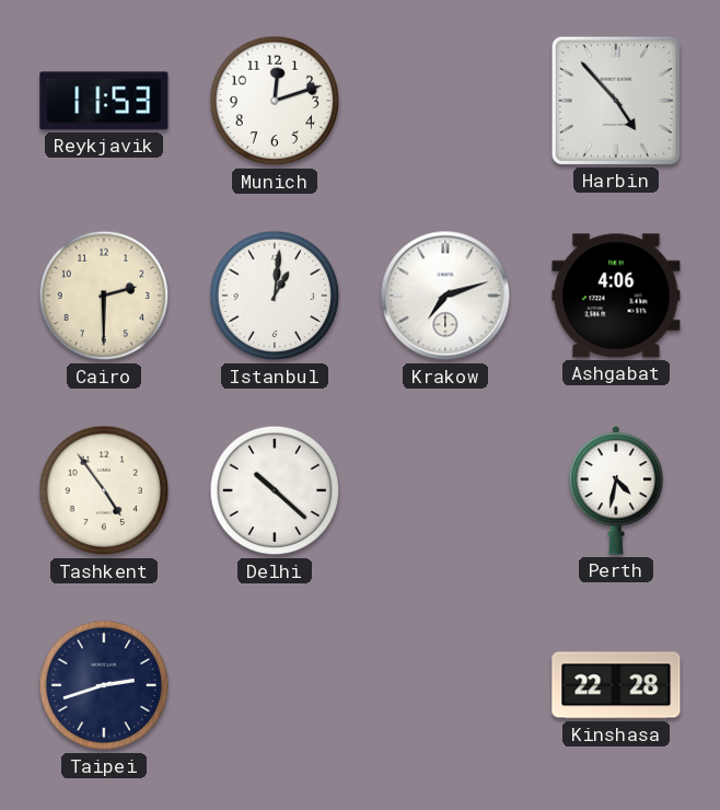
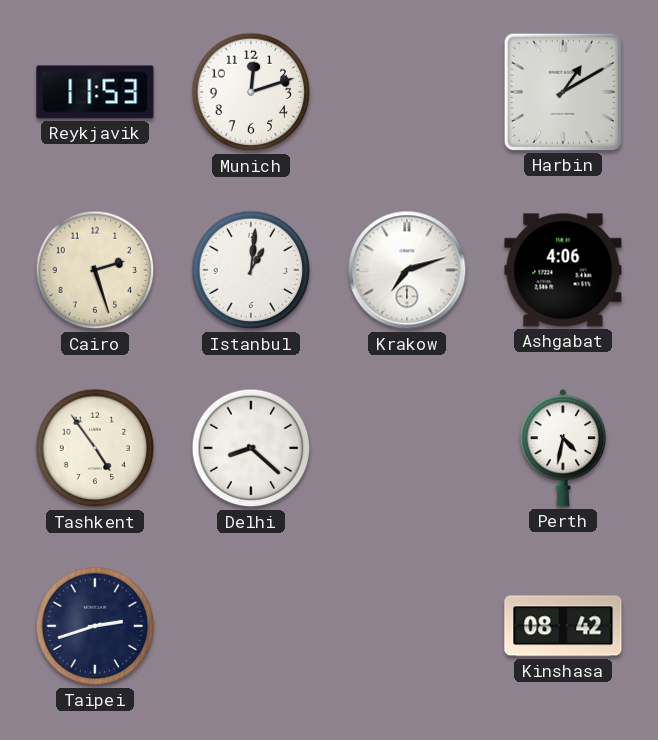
Harbin: 4:53 -> 1:10
Cairo: 2:30 -> 2:27
Delhi: 10:22 -> 8:22
Kinshasa: 22:28 -> 08:42
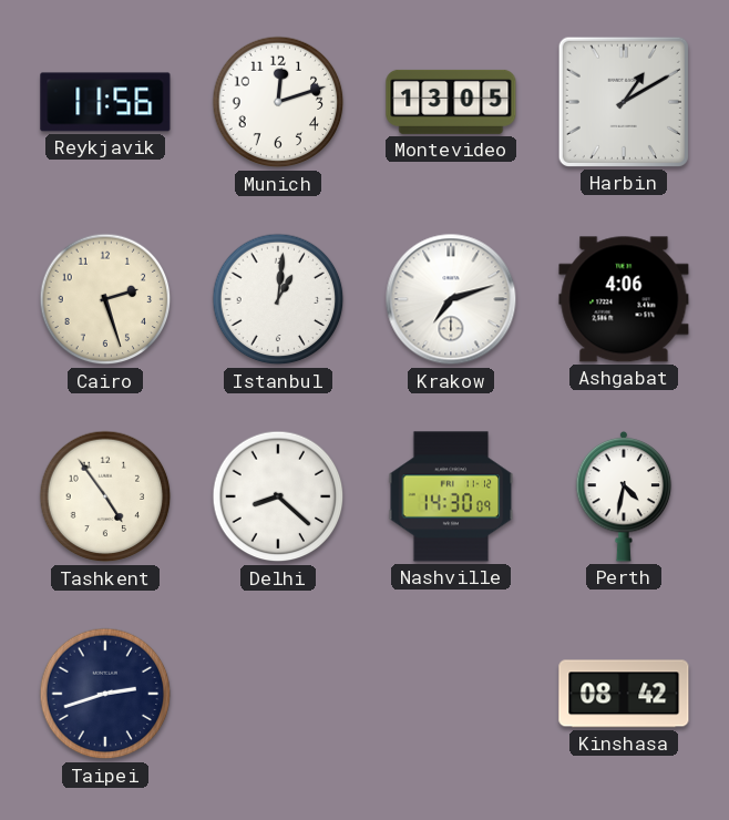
Reykjavik: 11:53 -> 11:56
Montevideo: none -> 13:05
Nashville: none -> 14:30
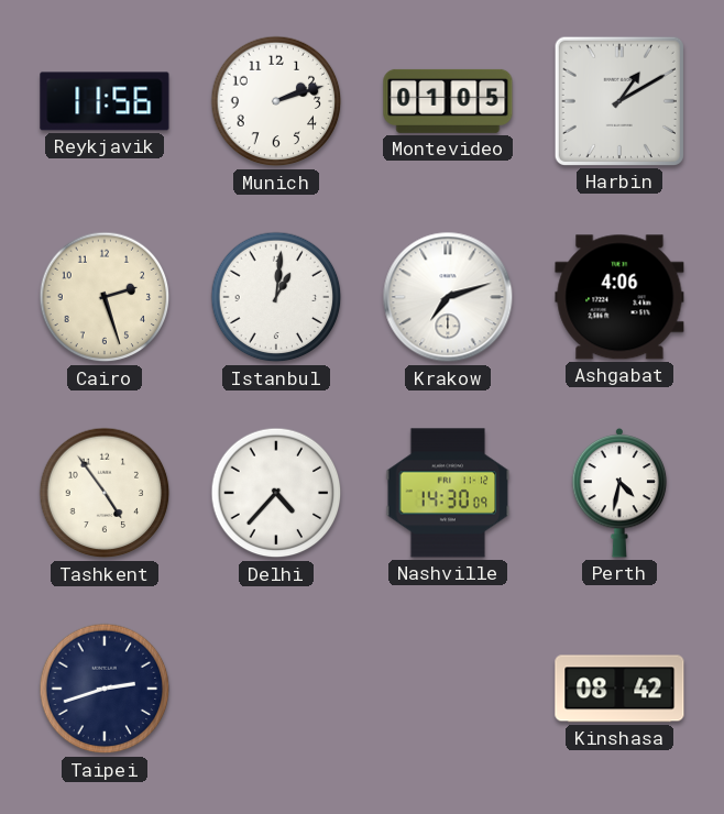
Munich: 12:12 -> 2:12
Montevideo: 13:05 -> 01:05
Delhi: 8:22 -> 4:37
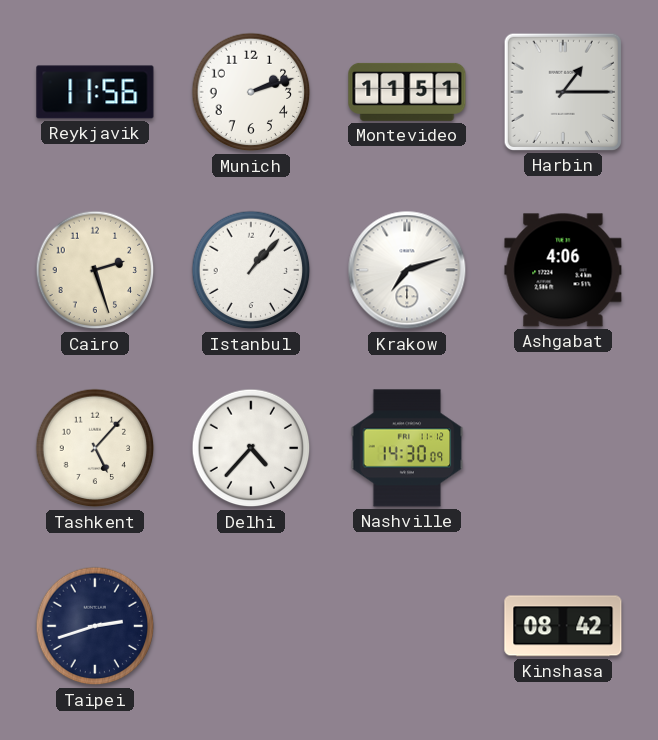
Montevideo: 01:05 -> 11:51
Harbin: 1:10 -> 1:15
Istanbul: 1:01 -> 1:07
Tashkent: 4:54 -> 5:07
Perth: 4:32 -> none
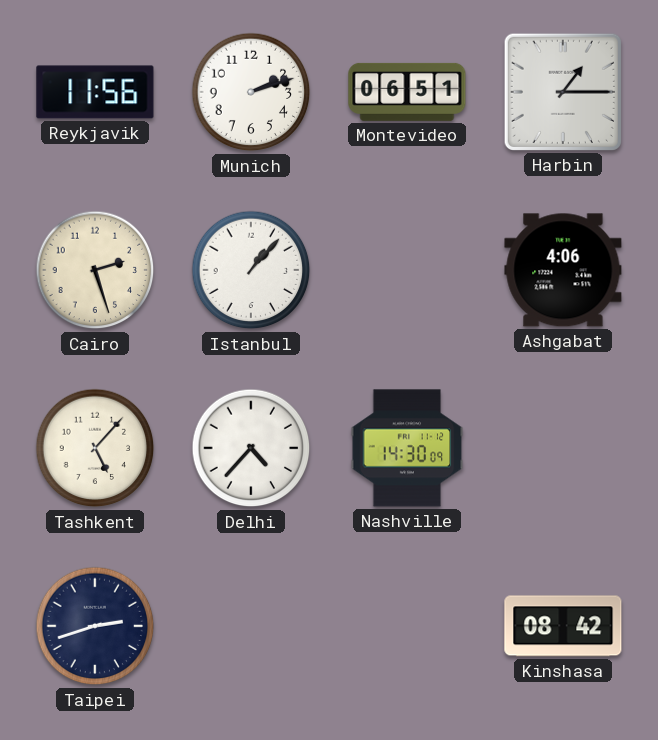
Montevideo: 11:51 -> 06:51
Krakow: 7:12 -> none
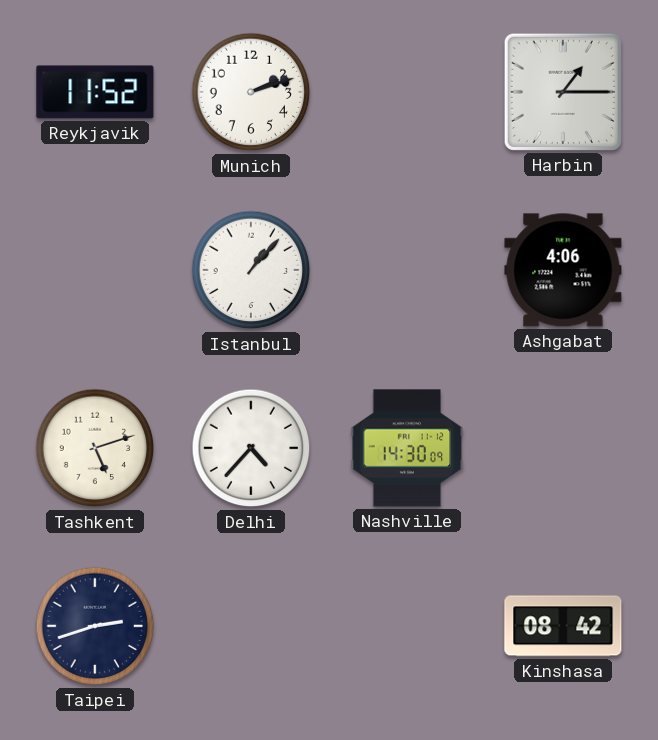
Reykjavik: 11:56 -> 11:52
Montevideo: 06:51 -> none
Cairo: 2:27 -> none
Tashkent: 5:07 -> 5:12
